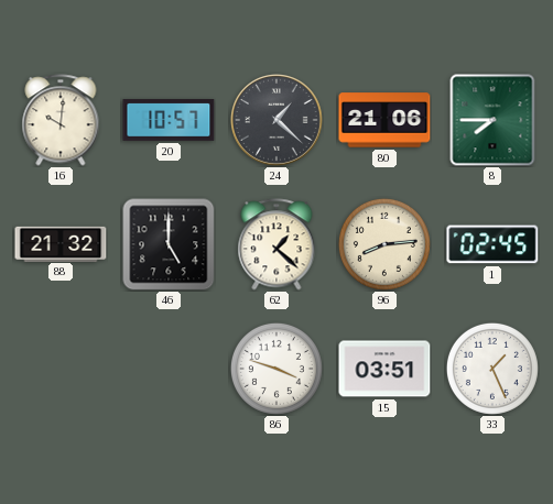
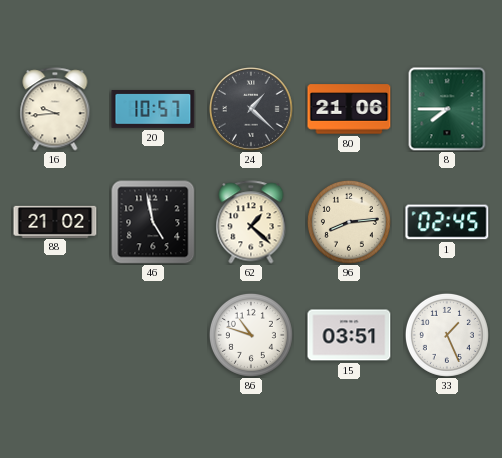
16: 10:01 -> 9:44
88: 21:32 -> 21:02
46: 5:00 -> 4:58
86: 3:48 -> 10:48
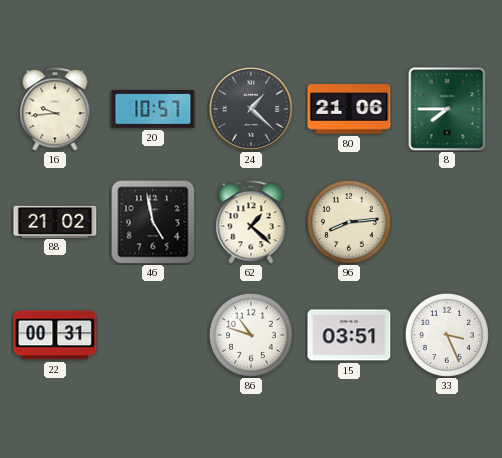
1: 02:45 -> none
22: none -> 00:31
33: 1:26 -> 3:26
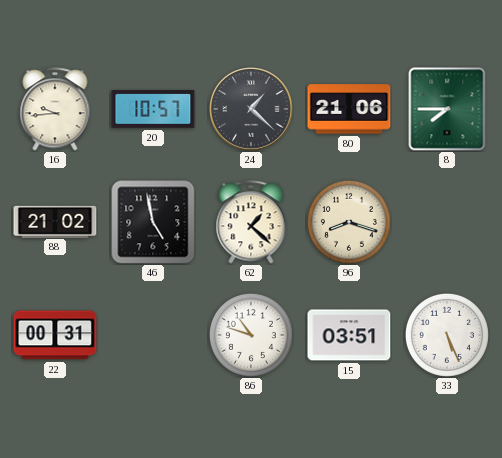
96: 8:14 -> 8:18
33: 3:26 -> 5:26
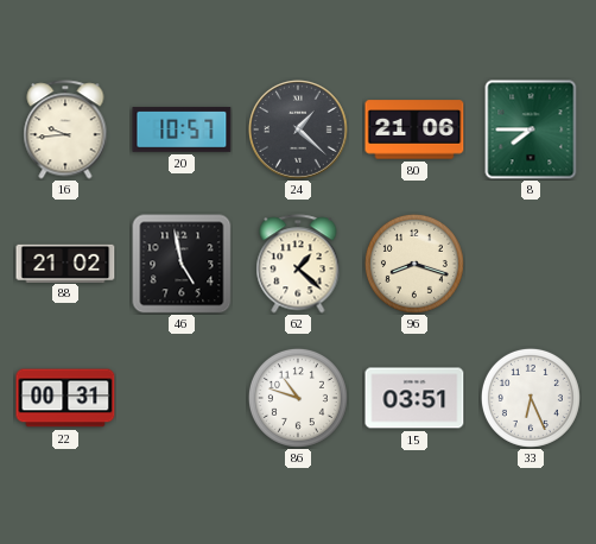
33: 5:26 -> 6:26
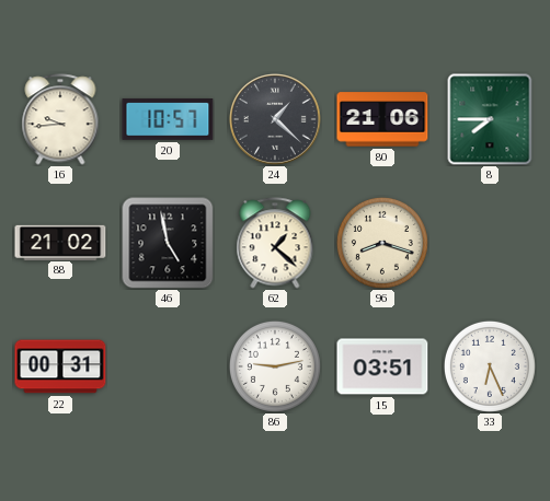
86: 10:48 -> 9:13
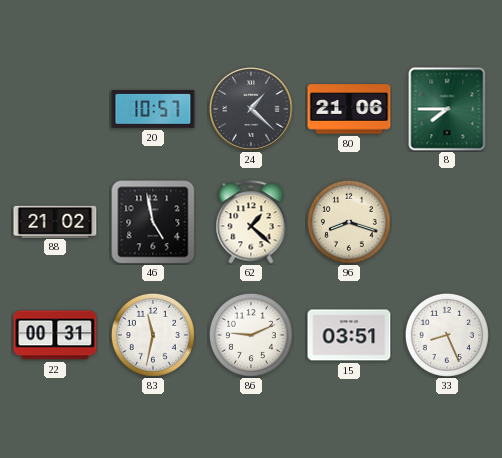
16: 9:44 -> none
83: none -> 11:32
86: 9:13 -> 9:11
33: 6:26 -> 8:26
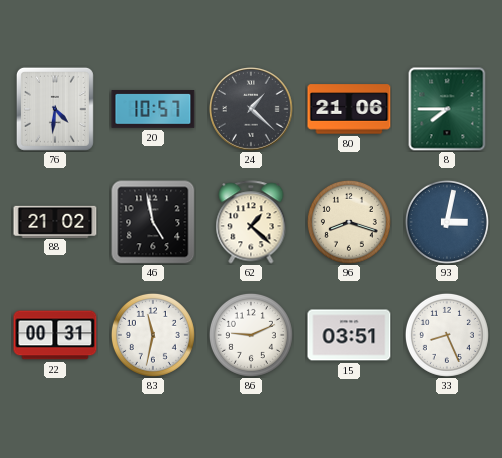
76: none -> 4:31
93: none -> 3:02
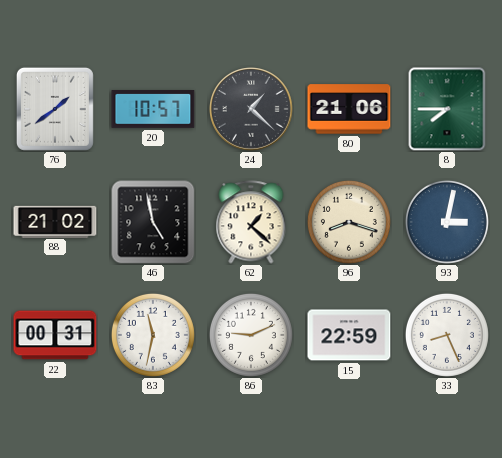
76: 4:31 -> 1:39
15: 03:51 -> 22:59
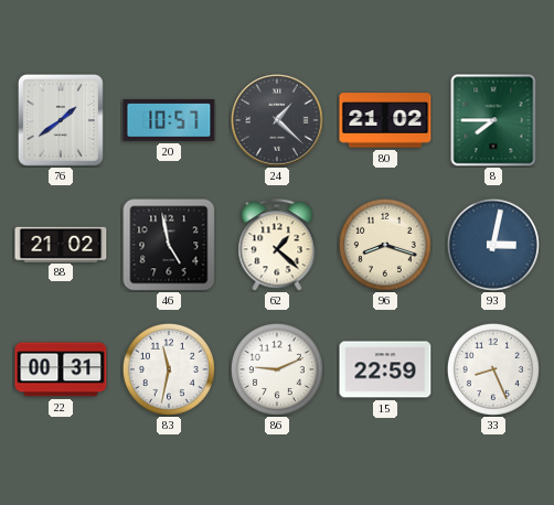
80: 21:06 -> 21:02
